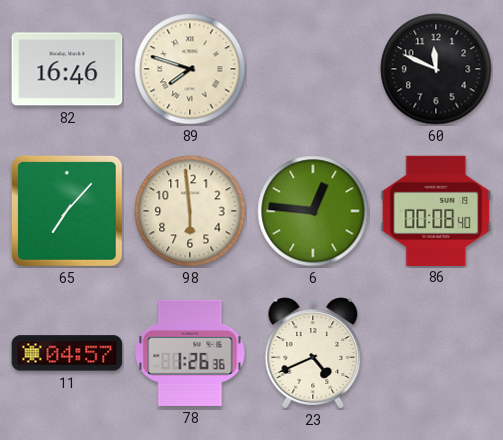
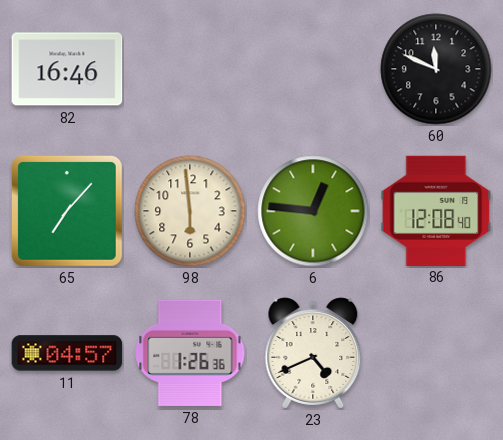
89: 7:48 -> none
86: 00:08 -> 12:08
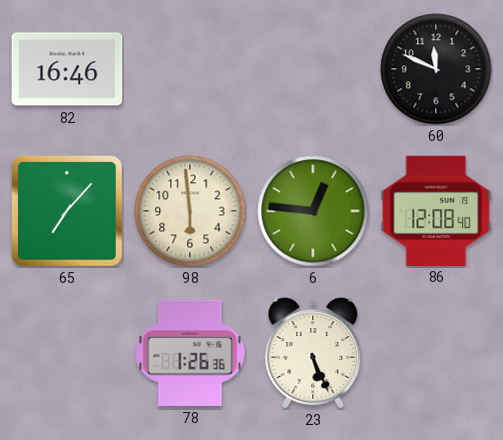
11: 04:57 -> none
23: 4:41 -> 5:26
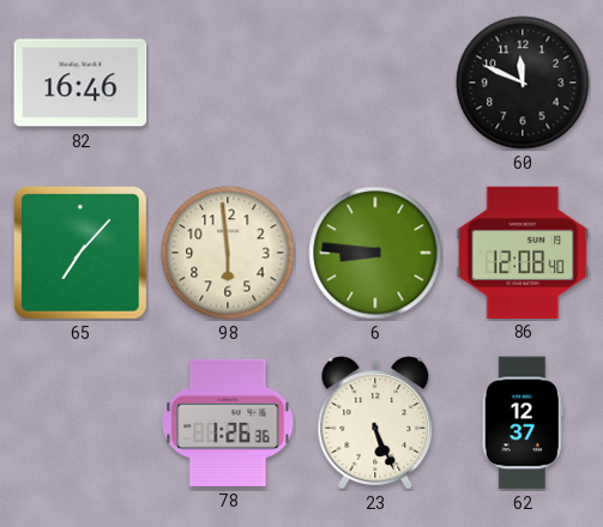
6: 12:46 -> 8:46
62: none -> 12:37
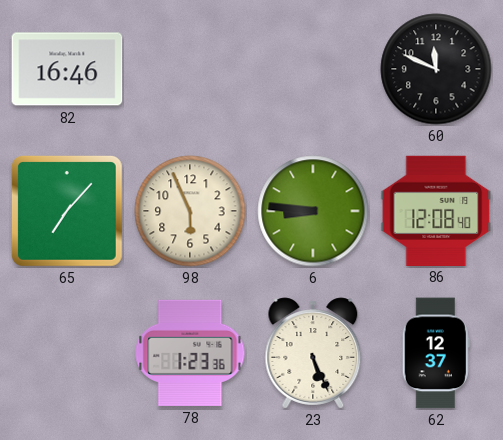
98: 5:59 -> 5:56
78: 1:26 -> 1:23
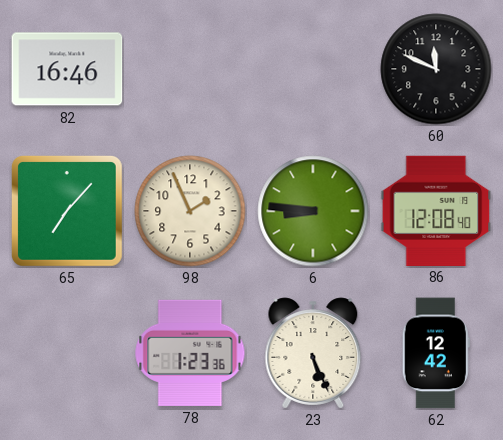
98: 5:56 -> 1:56
62: 12:37 -> 12:42
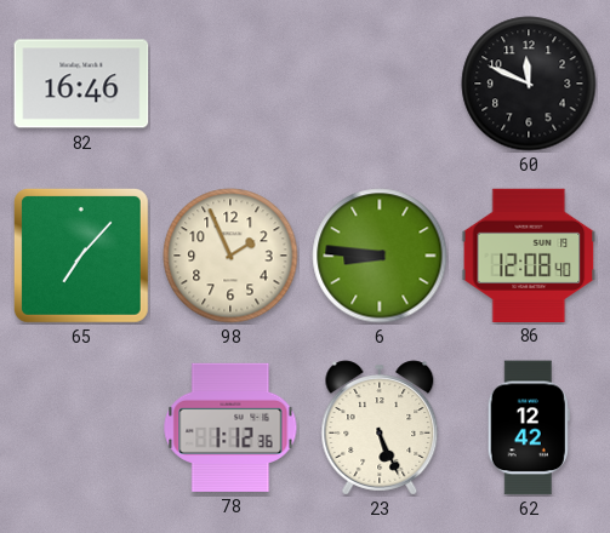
78: 1:23 -> 1:12
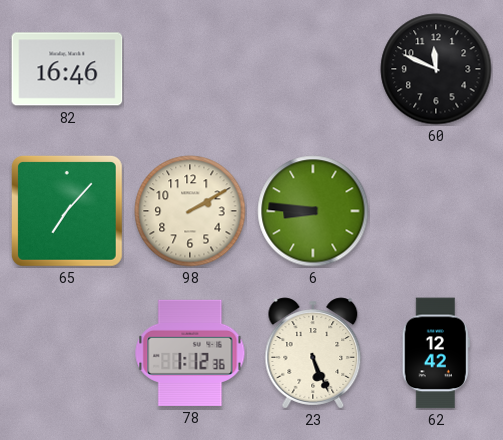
98: 1:56 -> 2:10
86: 12:08 -> none
